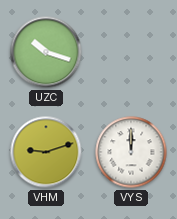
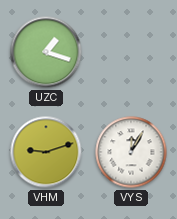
UZC: 10:18 -> 1:18
VYS: 12:00 -> 12:05
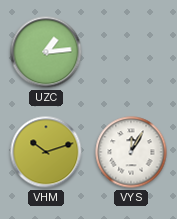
UZC: 1:18 -> 1:14
VHM: 9:12 -> 10:12
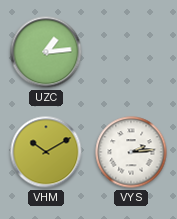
VHM: 10:12 -> 10:10
VYS: 12:05 -> 2:14
